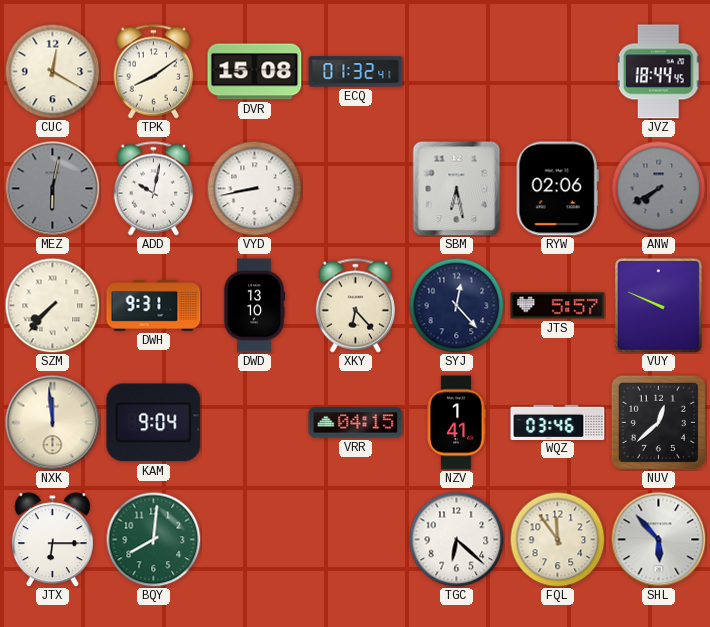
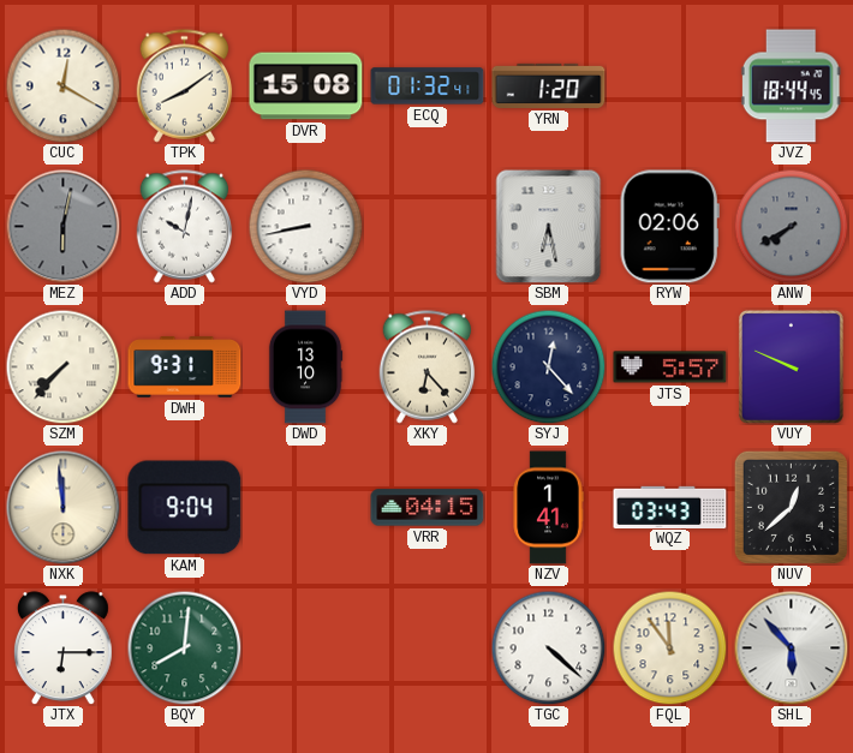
YRN: none -> 1:20
WQZ: 03:46 -> 03:43
TGC: 6:22 -> 4:22
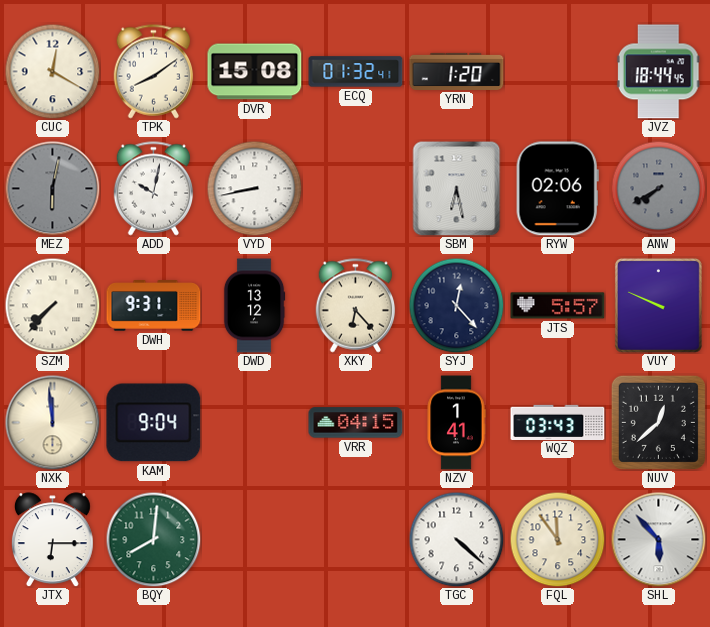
DWD: 13:10 -> 13:12
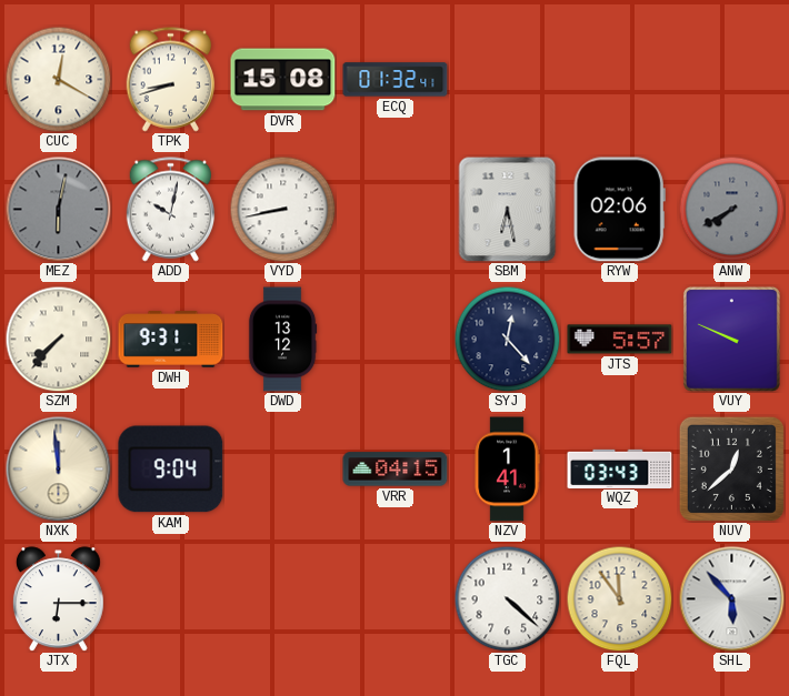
TPK: 8:09 -> 8:42
YRN: 1:20 -> none
JVZ: 18:44 -> none
XKY: 6:23 -> none
BQY: 8:01 -> none
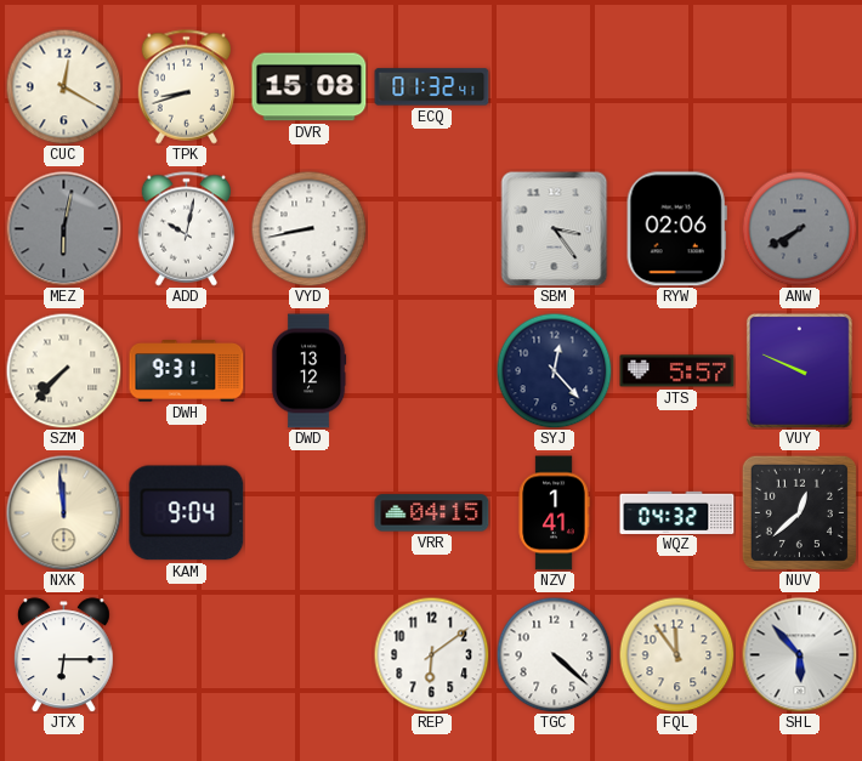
SBM: 6:28 -> 3:24
WQZ: 03:43 -> 04:32
REP: none -> 6:09
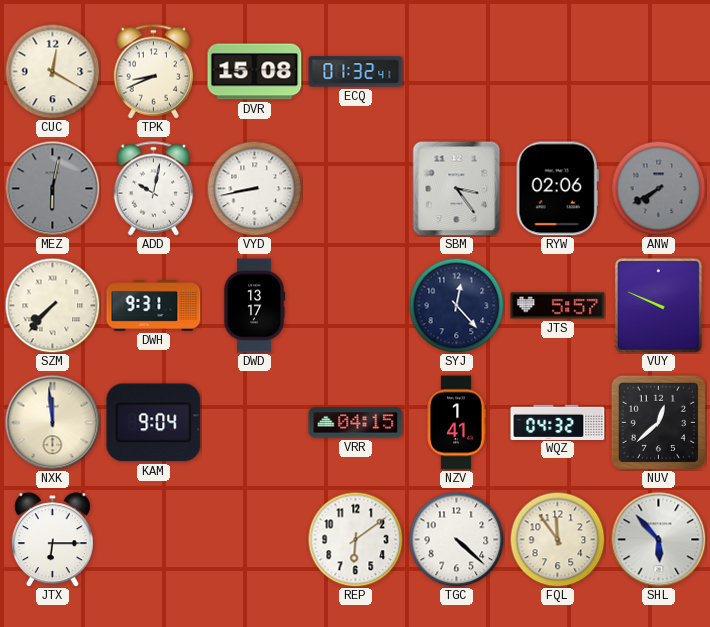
TPK: 8:42 -> 8:41
DWD: 13:12 -> 13:17
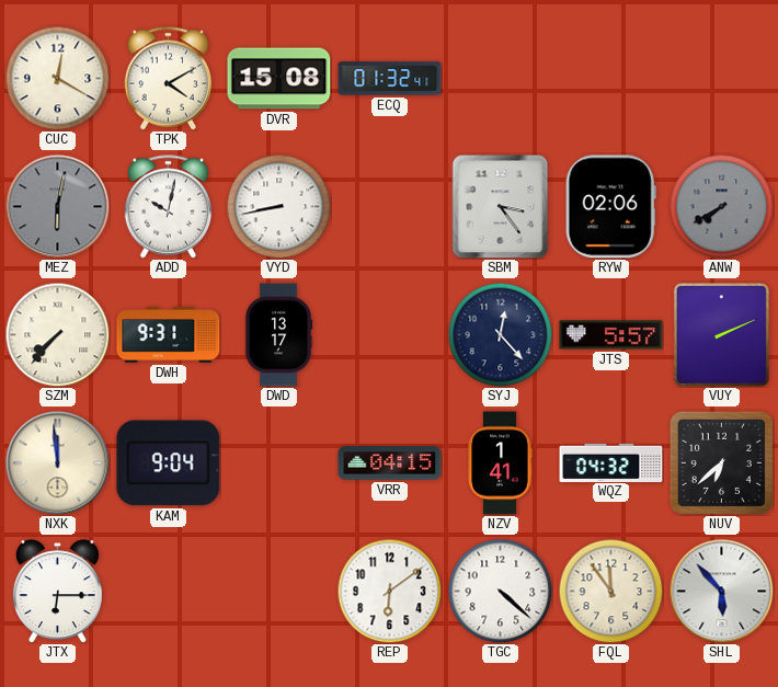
TPK: 8:41 -> 4:10
VUY: 9:49 -> 2:11
NUV: 12:38 -> 6:38
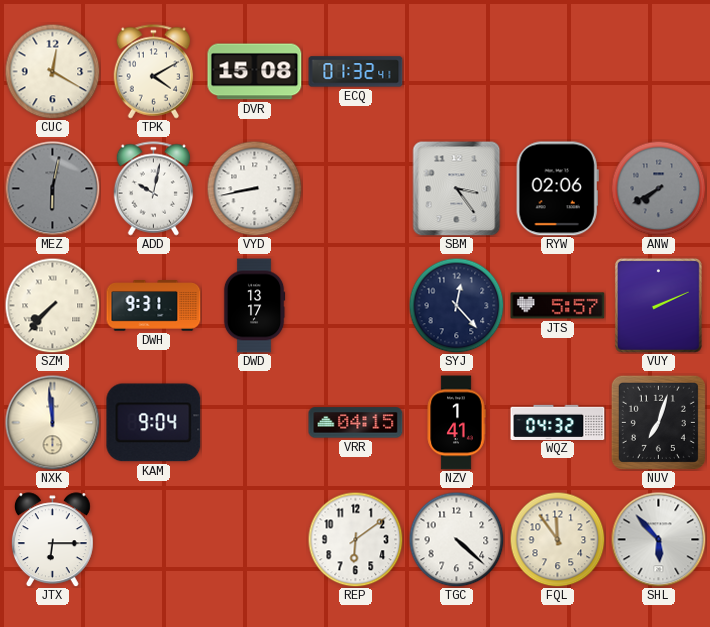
NUV: 6:38 -> 7:03
